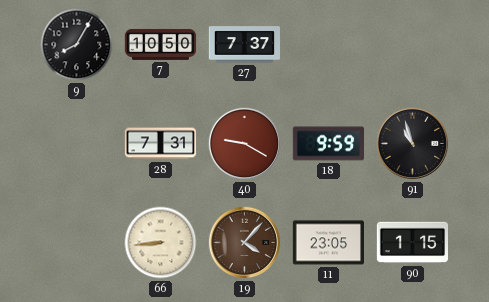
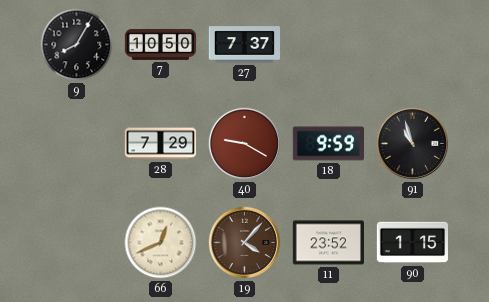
28: 7:31 -> 7:29
66: 8:44 -> 12:41
11: 23:05 -> 23:52
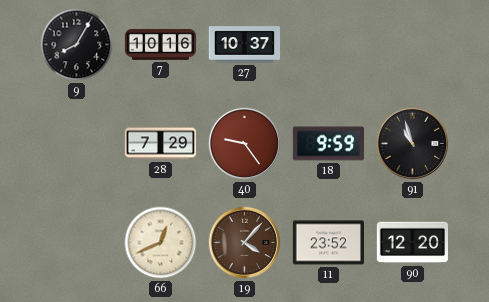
7: 10:50 -> 10:16
27: 7:37 -> 10:37
40: 9:20 -> 9:24
90: 1:15 -> 12:20
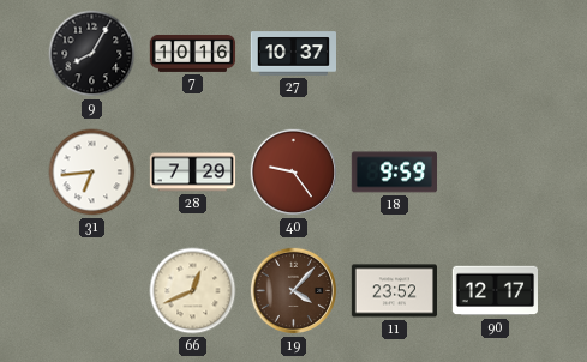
31: none -> 6:44
91: 10:57 -> none
90: 12:20 -> 12:17
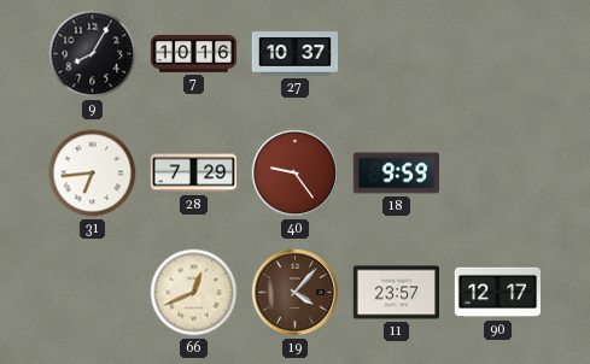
11: 23:52 -> 23:57
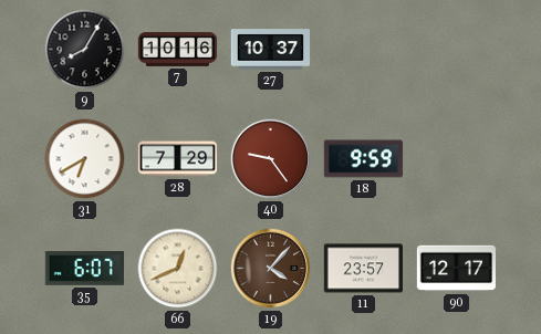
31: 6:44 -> 6:40
35: none -> 6:07
